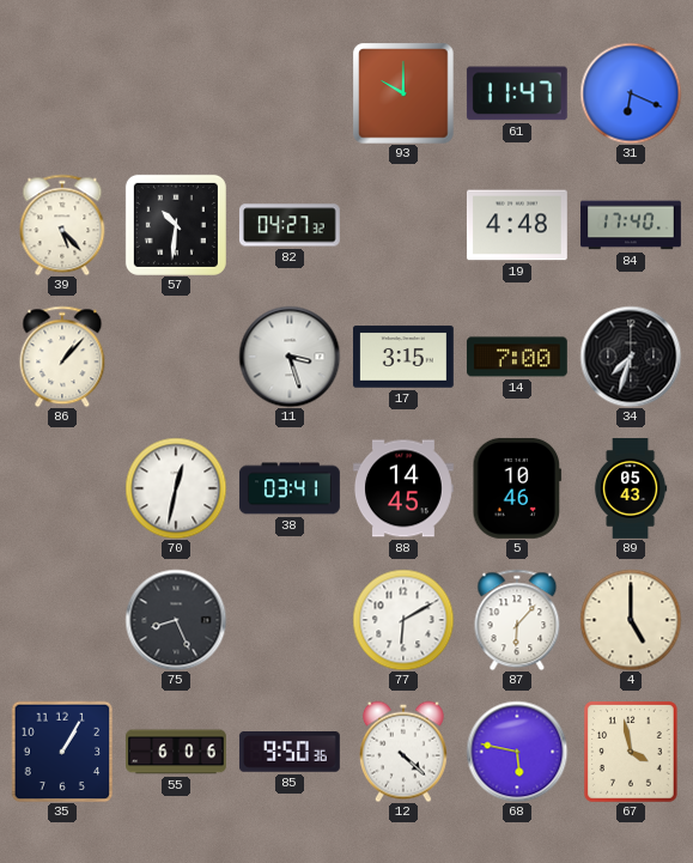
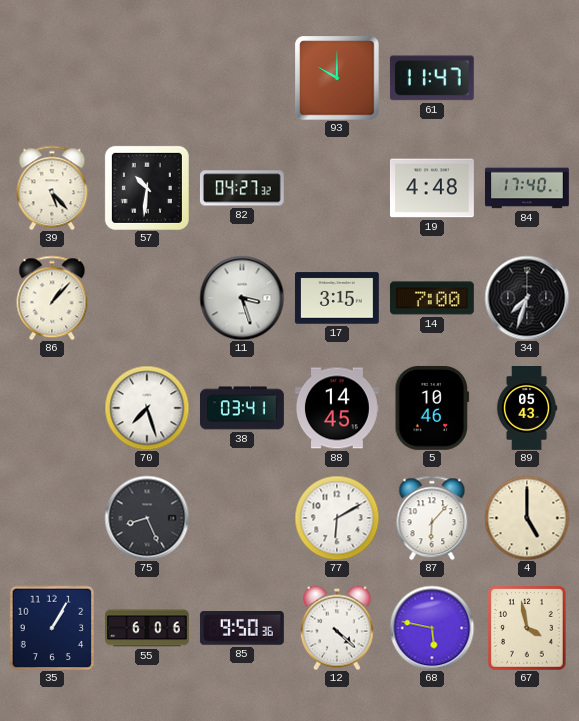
31: 6:19 -> none
70: 12:32 -> 7:27
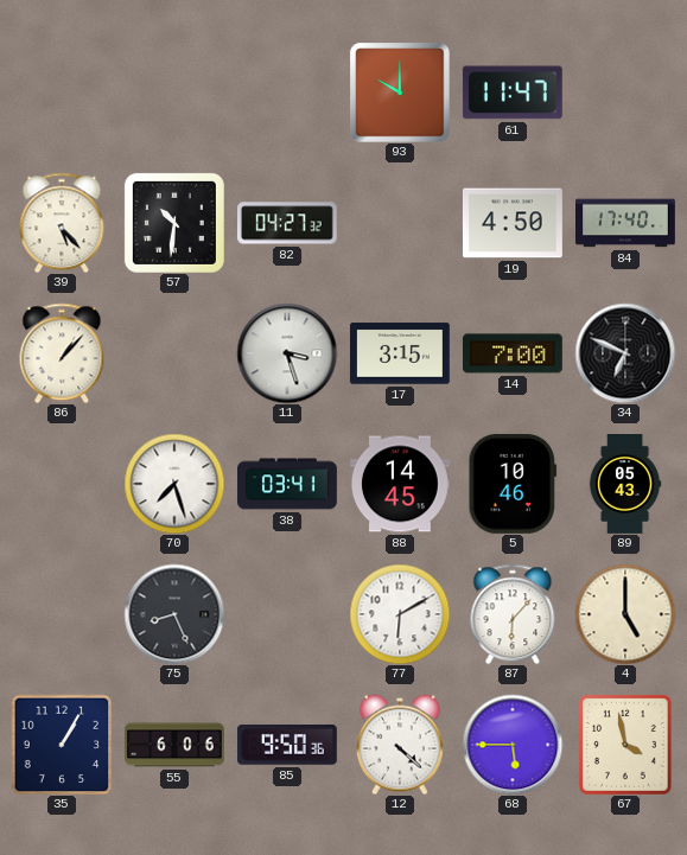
19: 4:48 -> 4:50
34: 7:33 -> 6:49
68: 5:47 -> 5:45
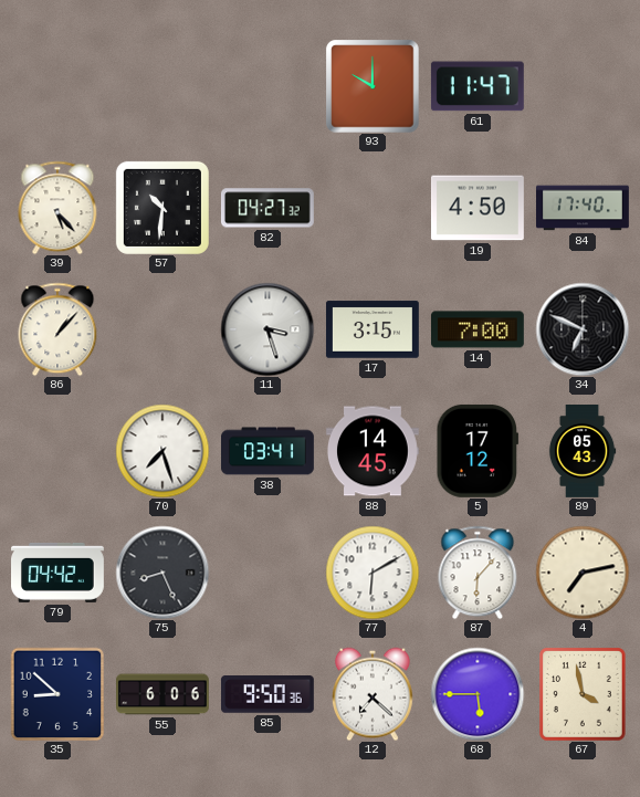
5: 10:46 -> 17:12
79: none -> 04:42
4: 5:00 -> 7:13
35: 1:05 -> 8:52
12: 4:22 -> 7:22
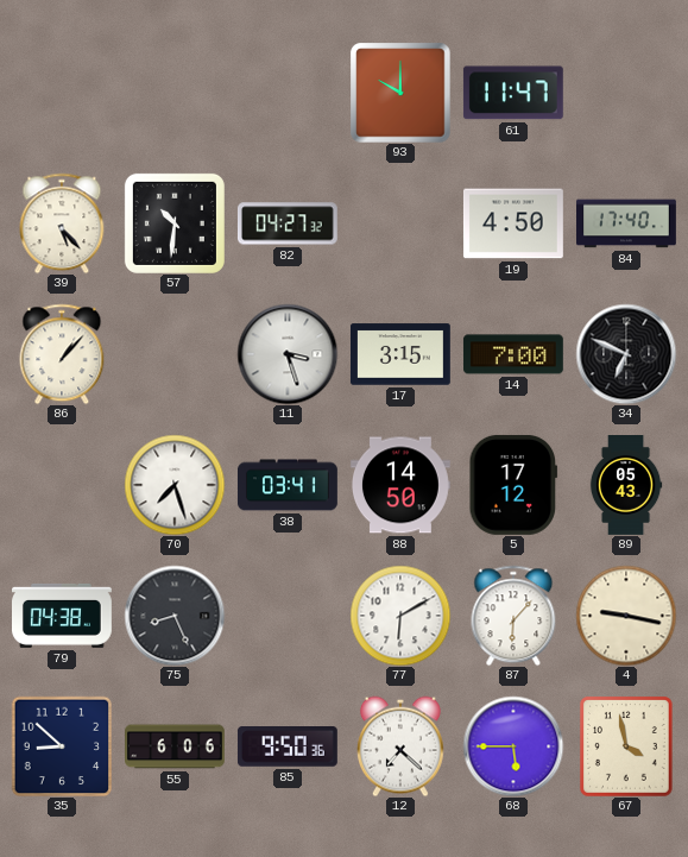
88: 14:45 -> 14:50
79: 04:42 -> 04:38
4: 7:13 -> 9:17
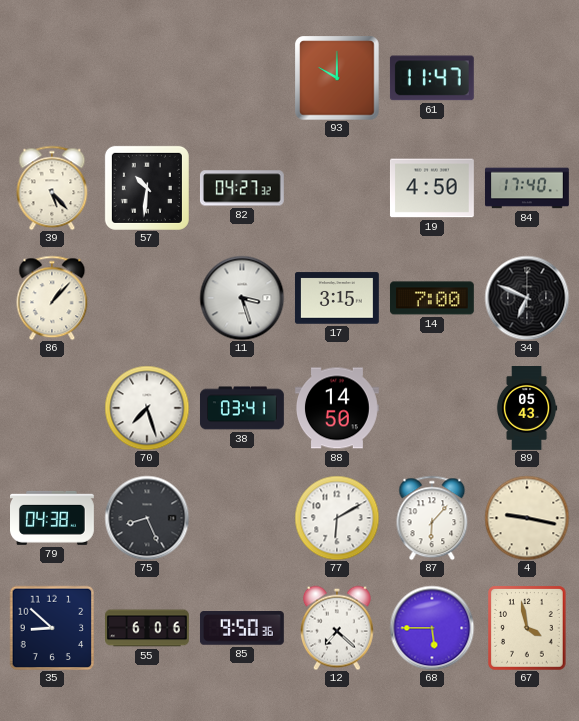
5: 17:12 -> none
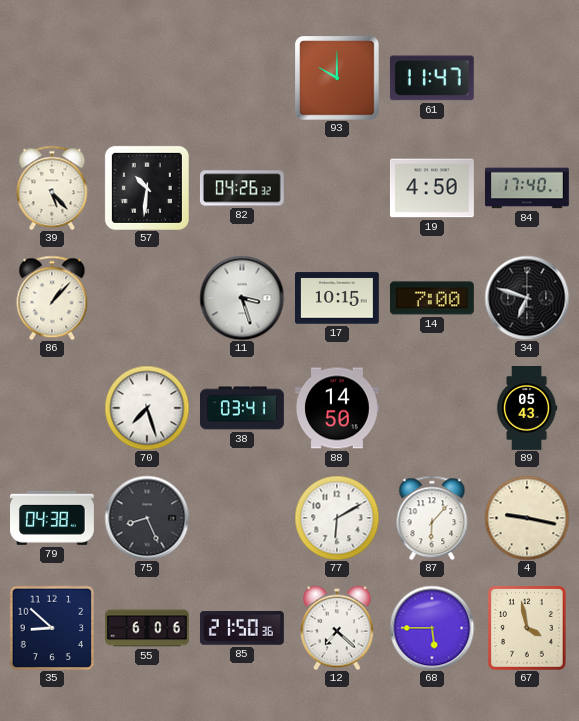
82: 04:27 -> 04:26
17: 3:15 -> 10:15
34: 6:49 -> 6:48
85: 9:50 -> 21:50
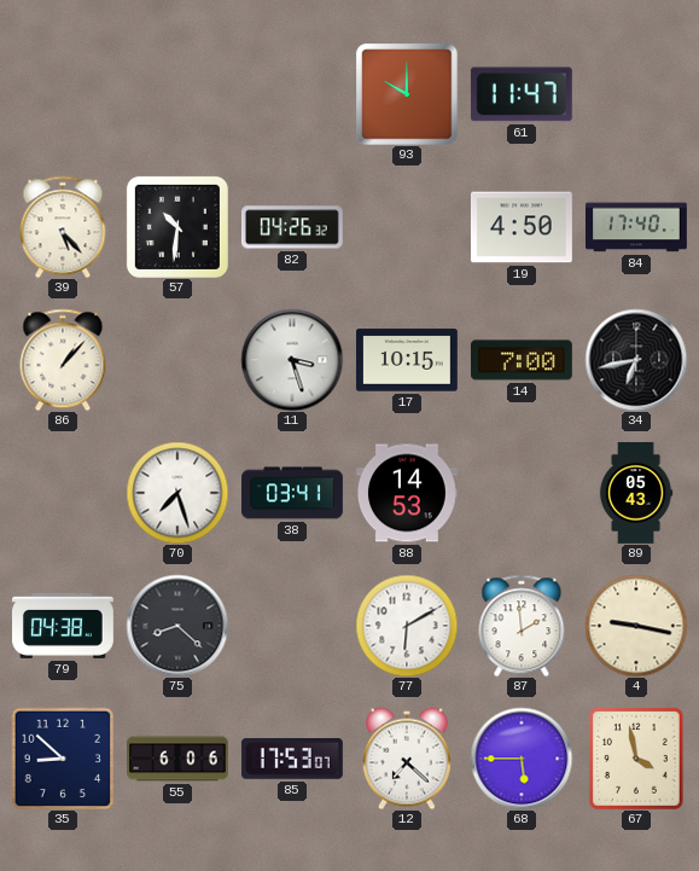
34: 6:48 -> 6:43
88: 14:50 -> 14:53
75: 8:26 -> 8:22
87: 6:07 -> 1:59
85: 21:50 -> 17:53
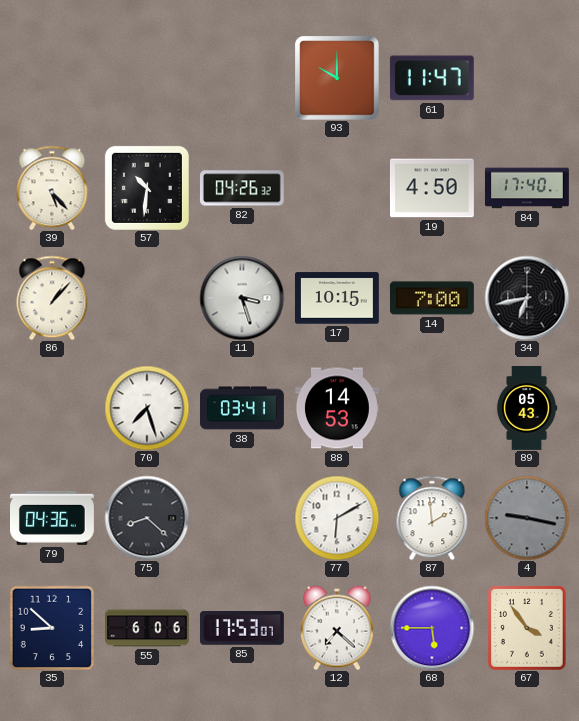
79: 04:38 -> 04:36
4 dial: cream -> grey
67: 3:58 -> 3:54
